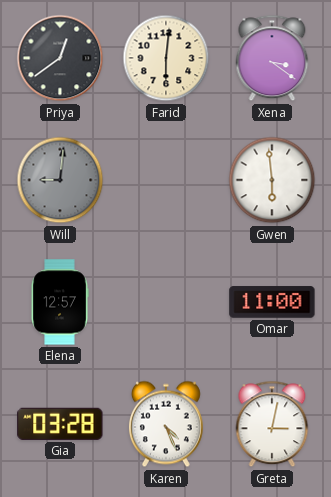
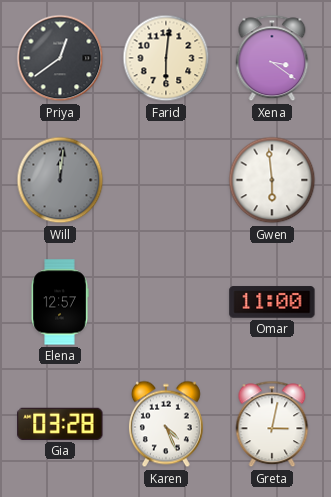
Will: 9:01 -> 12:01
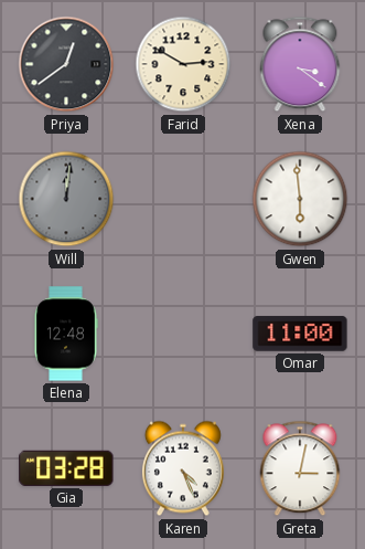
Farid: 6:01 -> 2:50
Elena: 12:57 -> 12:48
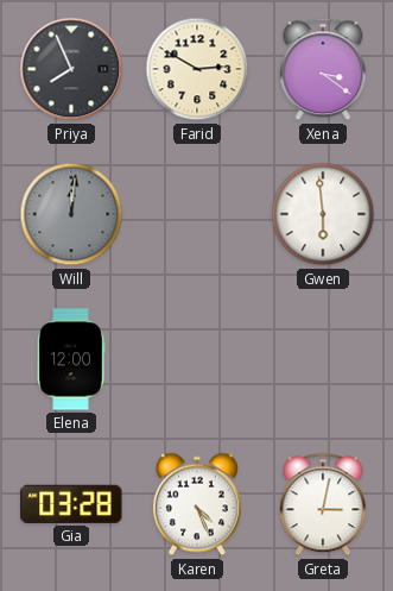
Priya: 12:39 -> 7:56
Elena: 12:48 -> 12:00
Omar: 11:00 -> none
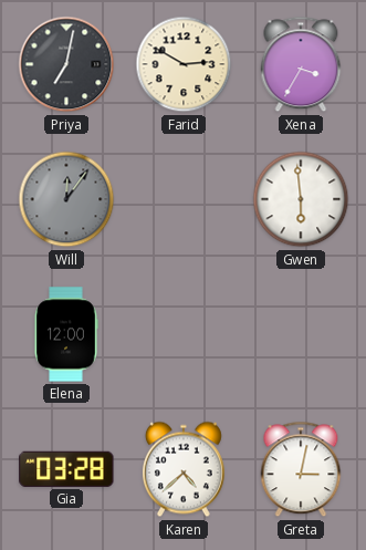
Priya: 7:56 -> 7:02
Xena: 3:21 -> 3:35
Will: 12:01 -> 12:06
Karen: 4:26 -> 4:38
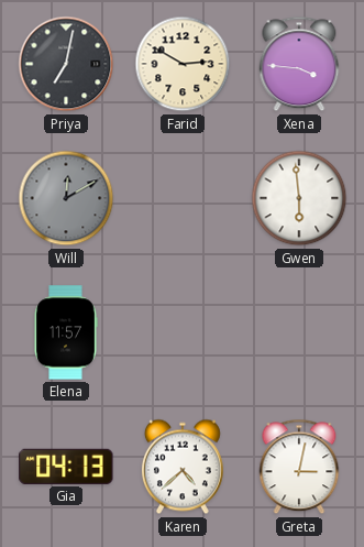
Xena: 3:35 -> 3:46
Will: 12:06 -> 12:10
Elena: 12:00 -> 11:57
Gia: 03:28 -> 04:13
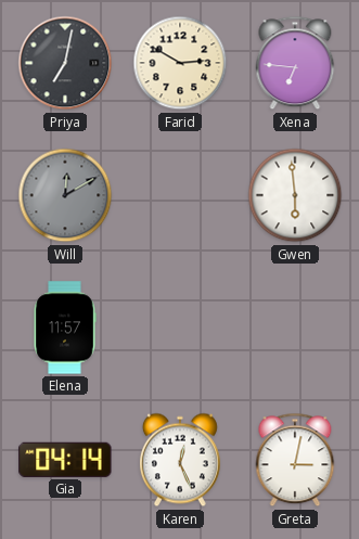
Xena: 3:46 -> 6:46
Gia: 04:13 -> 04:14
Karen: 4:38 -> 12:26
